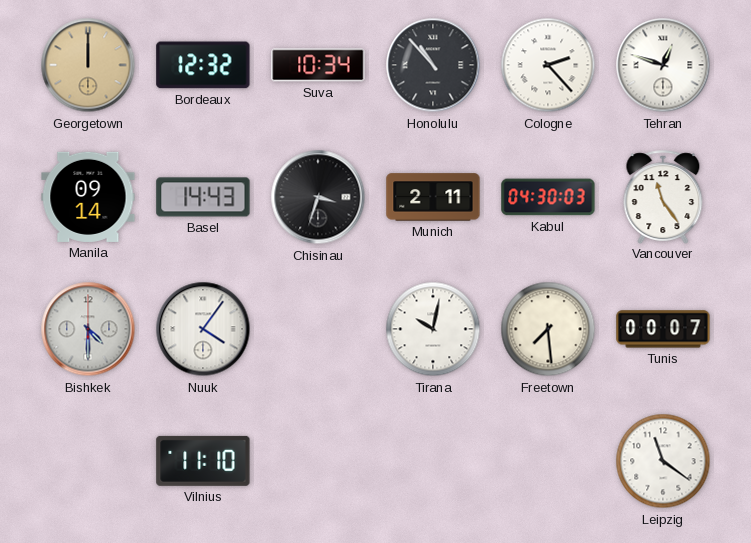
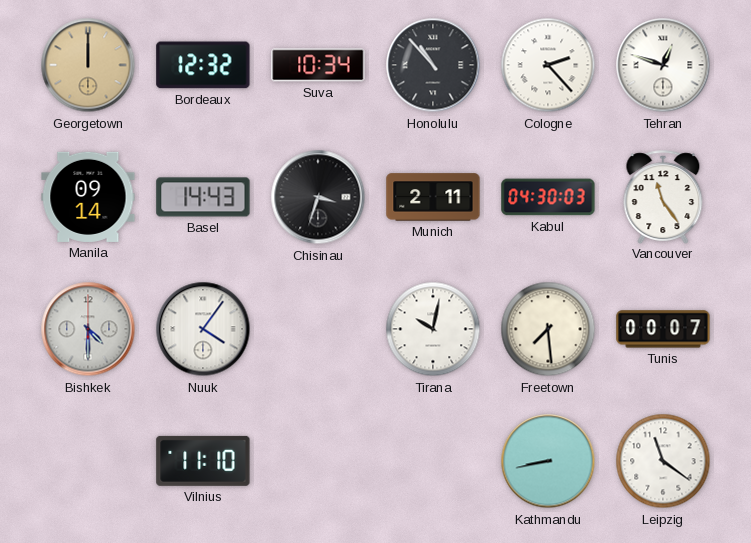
Kathmandu: none -> 8:43
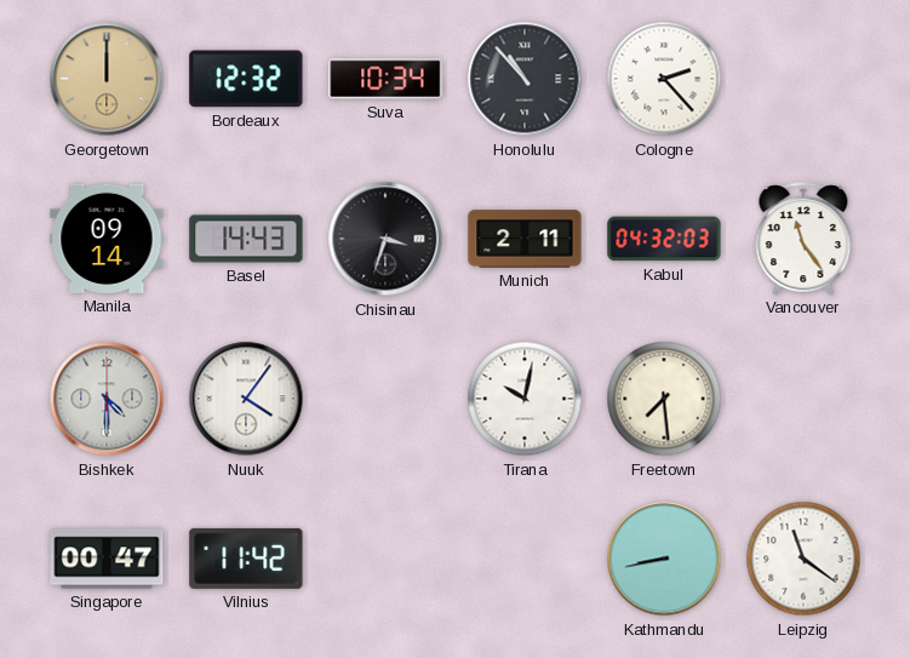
Tehran: 12:48 -> none
Kabul: 04:30 -> 04:32
Tunis: 00:07 -> none
Singapore: none -> 00:47
Vilnius: 11:10 -> 11:42
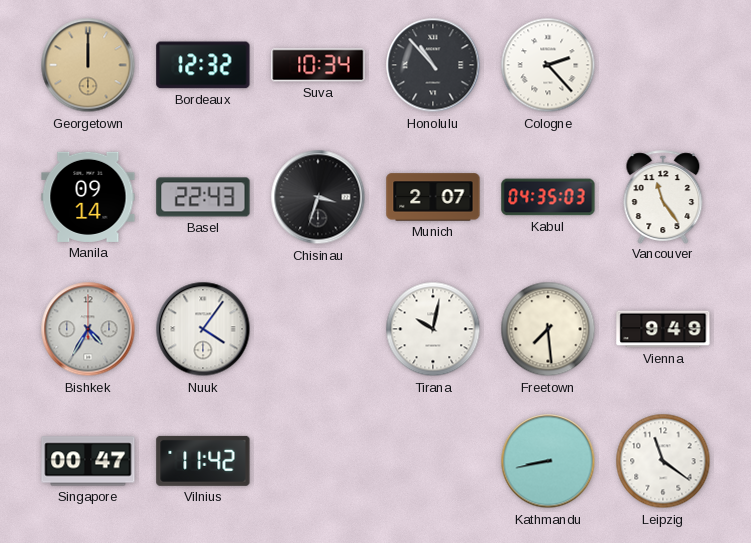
Basel: 14:43 -> 22:43
Munich: 2:11 -> 2:07
Kabul: 04:32 -> 04:35
Bishkek: 4:30 -> 4:35
Vienna: none -> 9:49
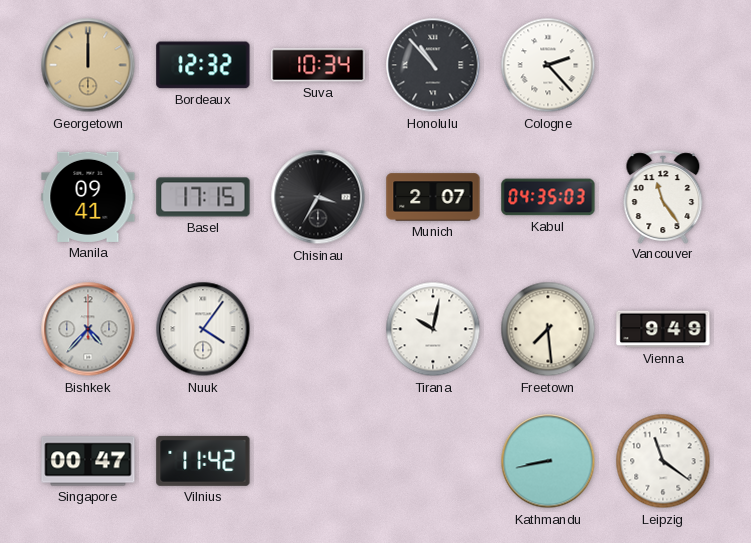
Manila: 09:14 -> 09:41
Basel: 22:43 -> 17:15
Chisinau: 3:33 -> 3:35
Bishkek: 4:35 -> 4:37
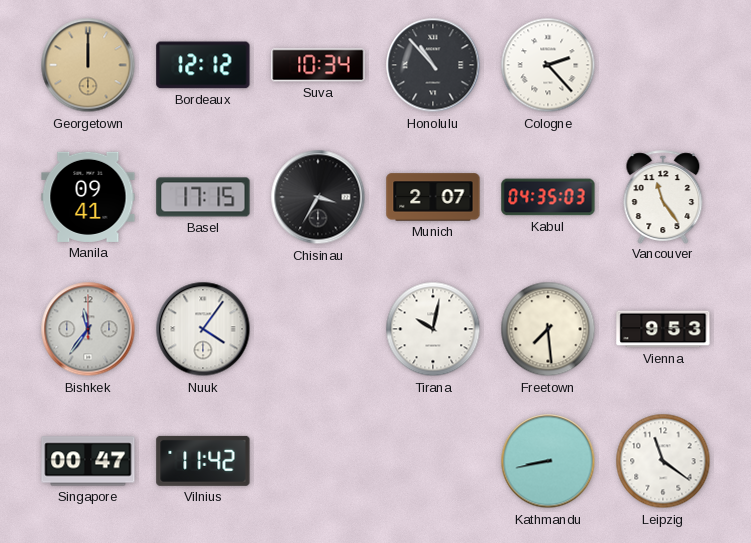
Bordeaux: 12:32 -> 12:12
Bishkek: 4:37 -> 11:36
Vienna: 9:49 -> 9:53
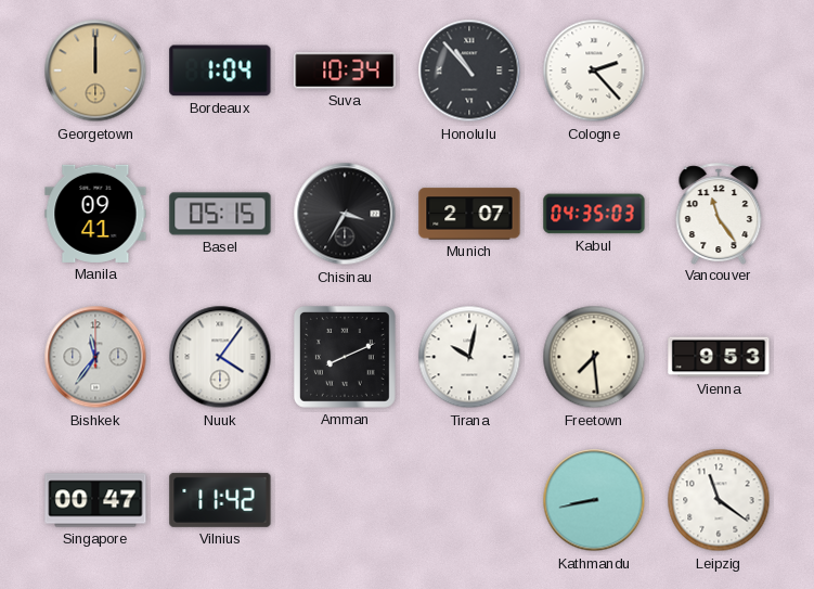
Bordeaux: 12:12 -> 1:04
Basel: 17:15 -> 05:15
Amman: none -> 8:11
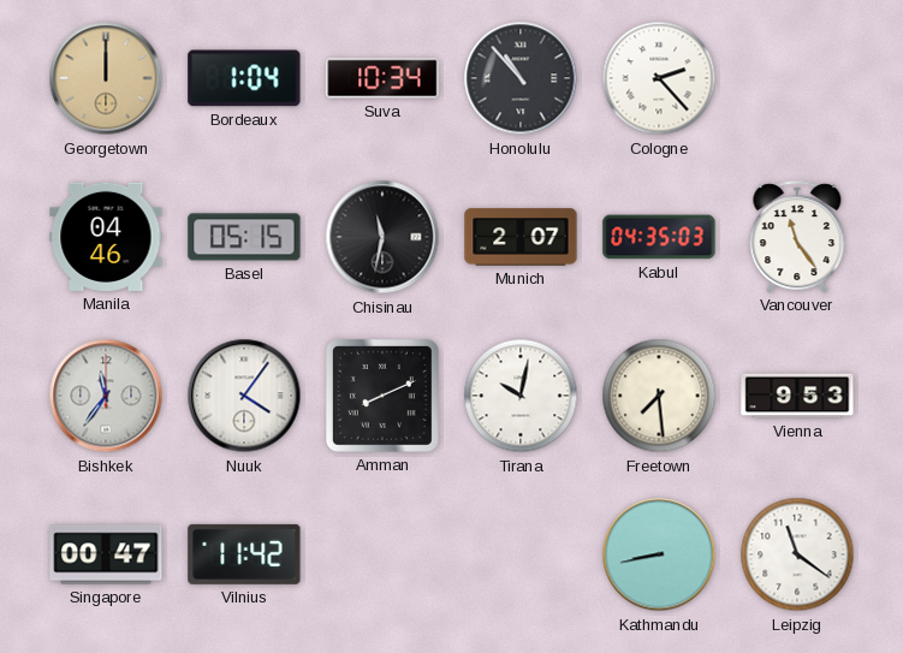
Manila: 09:41 -> 04:46
Chisinau: 3:35 -> 11:32
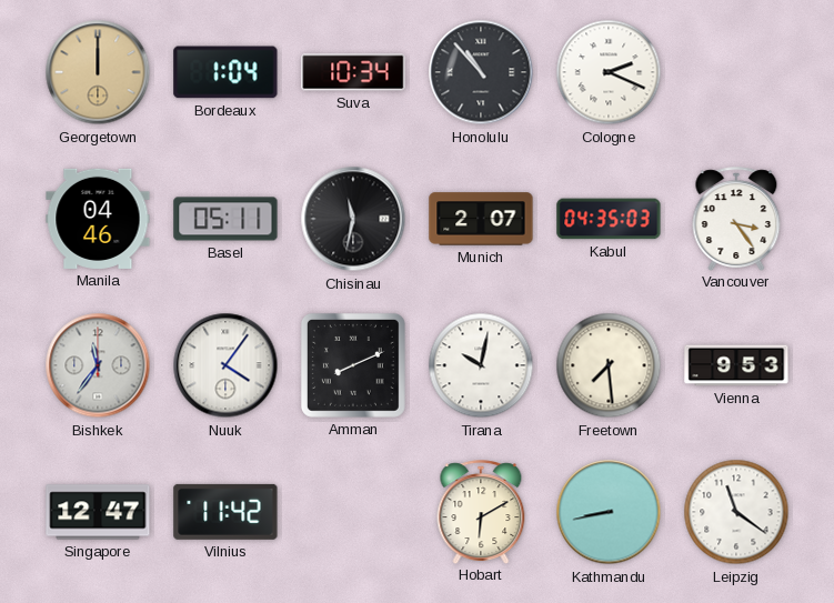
Cologne: 2:23 -> 2:19
Basel: 05:15 -> 05:11
Vancouver: 11:24 -> 3:24
Singapore: 00:47 -> 12:47
Hobart: none -> 6:10
